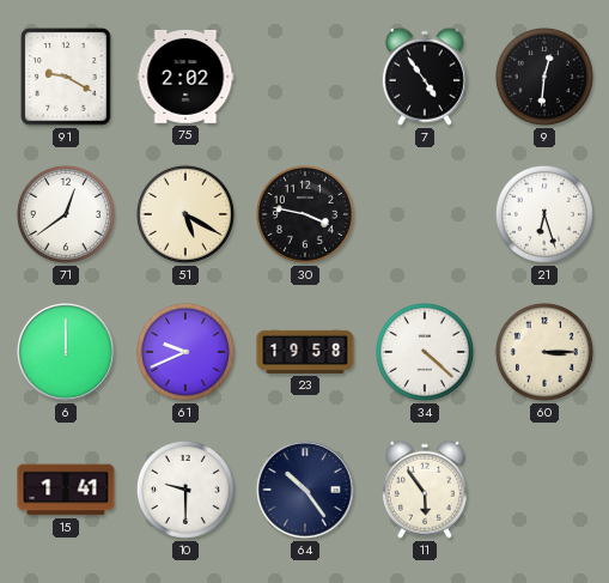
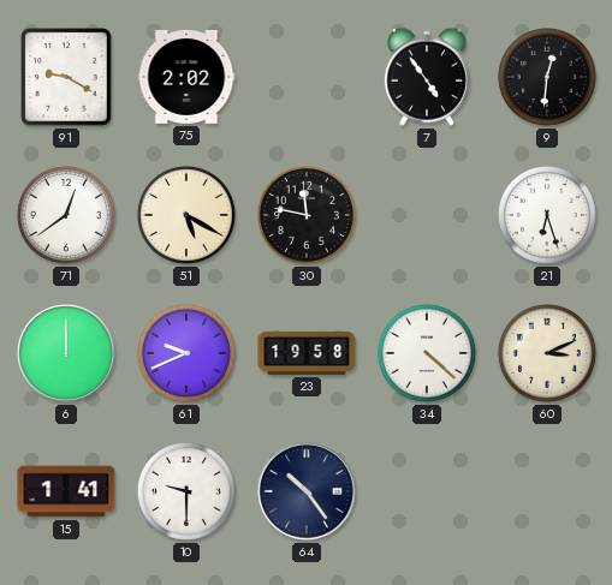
30: 3:47 -> 11:47
60: 3:15 -> 3:11
11: 5:54 -> none
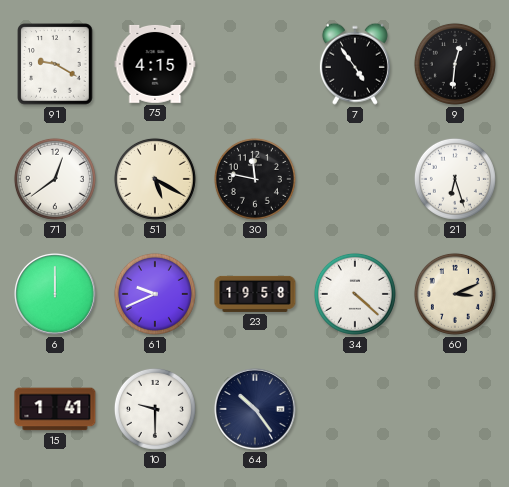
75: 2:02 -> 4:15
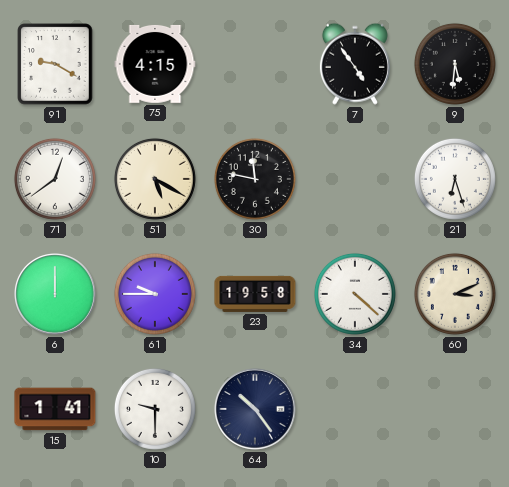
9: 12:31 -> 5:31
61: 9:41 -> 9:45
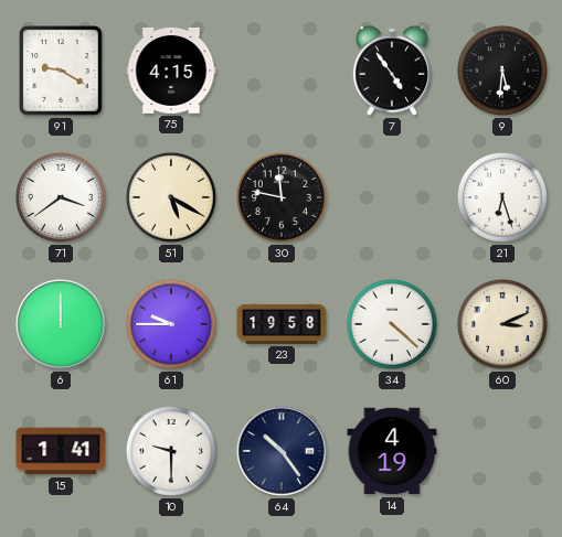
71: 12:39 -> 3:39
14: none -> 4:19
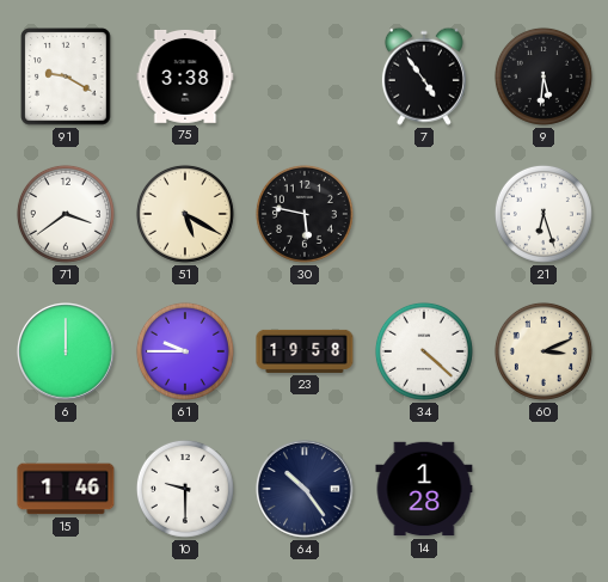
75: 4:15 -> 3:38
30: 11:47 -> 5:47
15: 1:41 -> 1:46
14: 4:19 -> 1:28
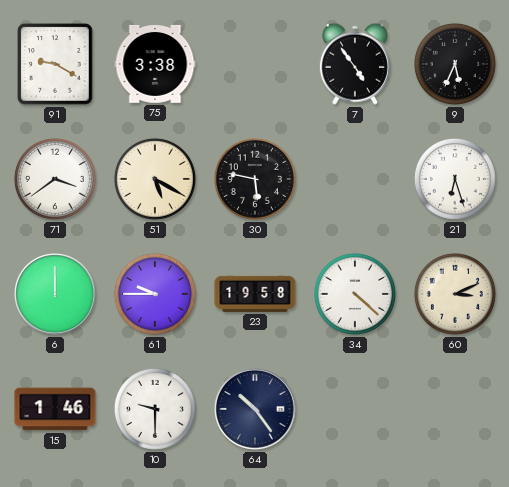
9: 5:31 -> 5:34
14: 1:28 -> none
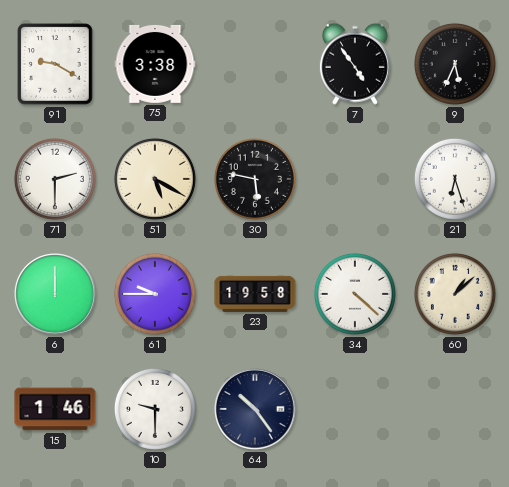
71: 3:39 -> 2:30
60: 3:11 -> 1:08
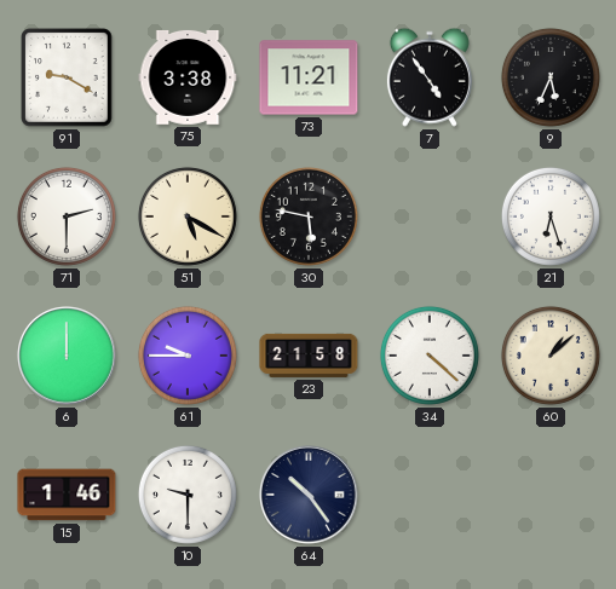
73: none -> 11:21
23: 19:58 -> 21:58
